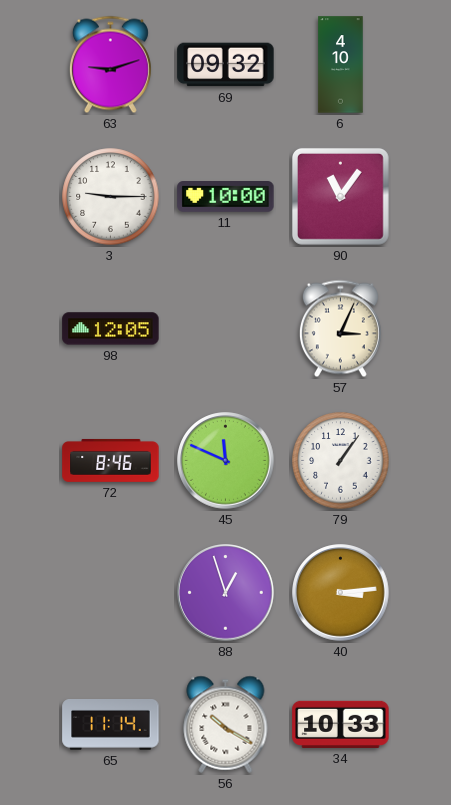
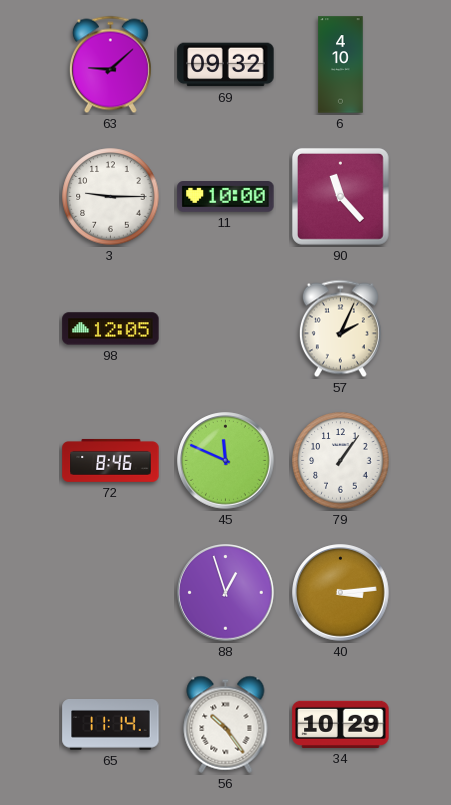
63: 9:12 -> 9:08
90: 11:06 -> 11:23
57: 3:04 -> 2:04
56: 10:20 -> 10:24
34: 10:33 -> 10:29
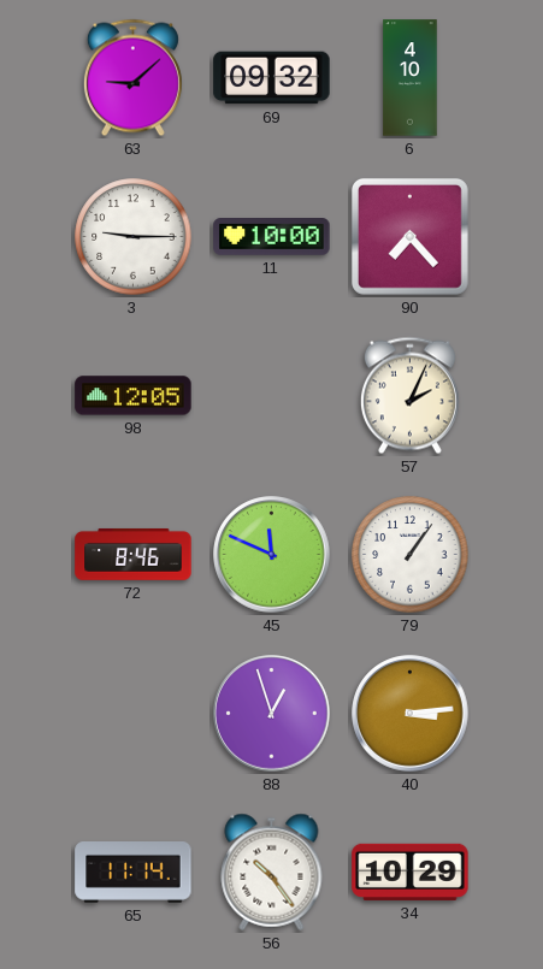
90: 11:23 -> 7:23
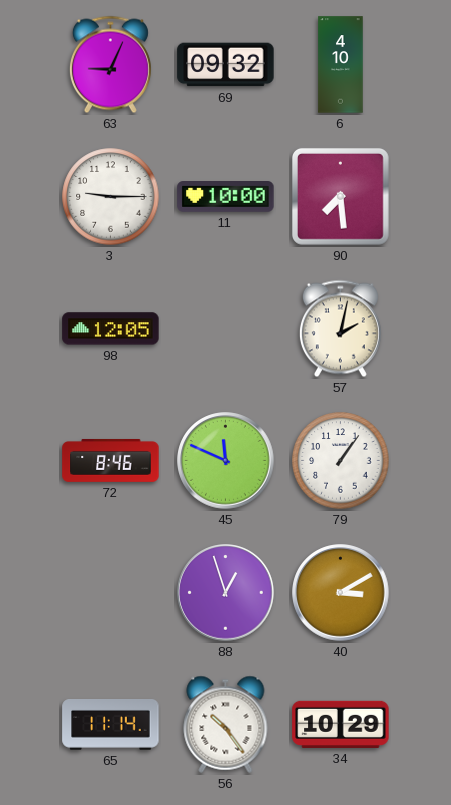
63: 9:08 -> 9:04
90: 7:23 -> 7:29
57: 2:04 -> 2:02
40: 3:14 -> 3:10
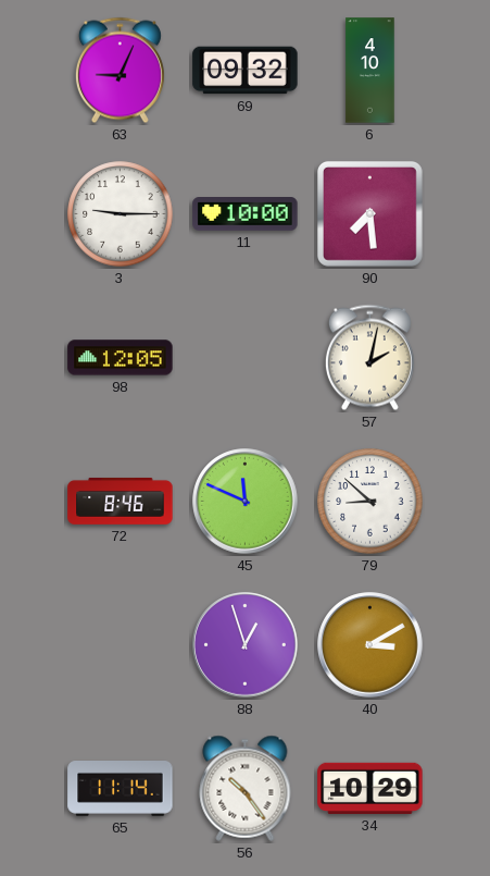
79: 1:06 -> 8:52
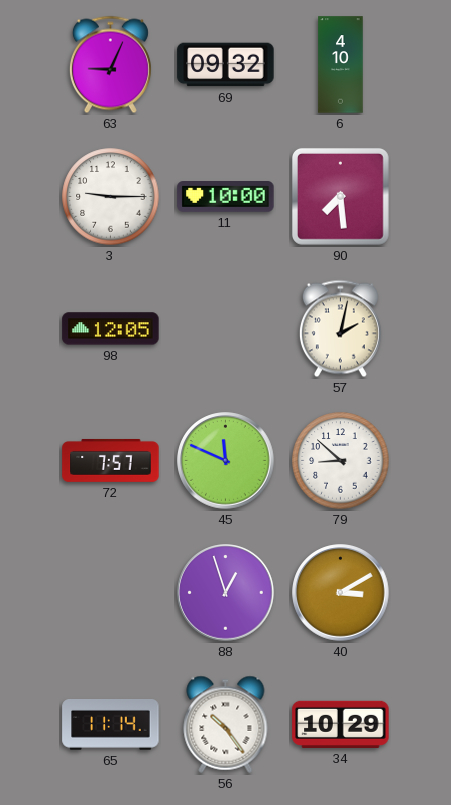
72: 8:46 -> 7:57
